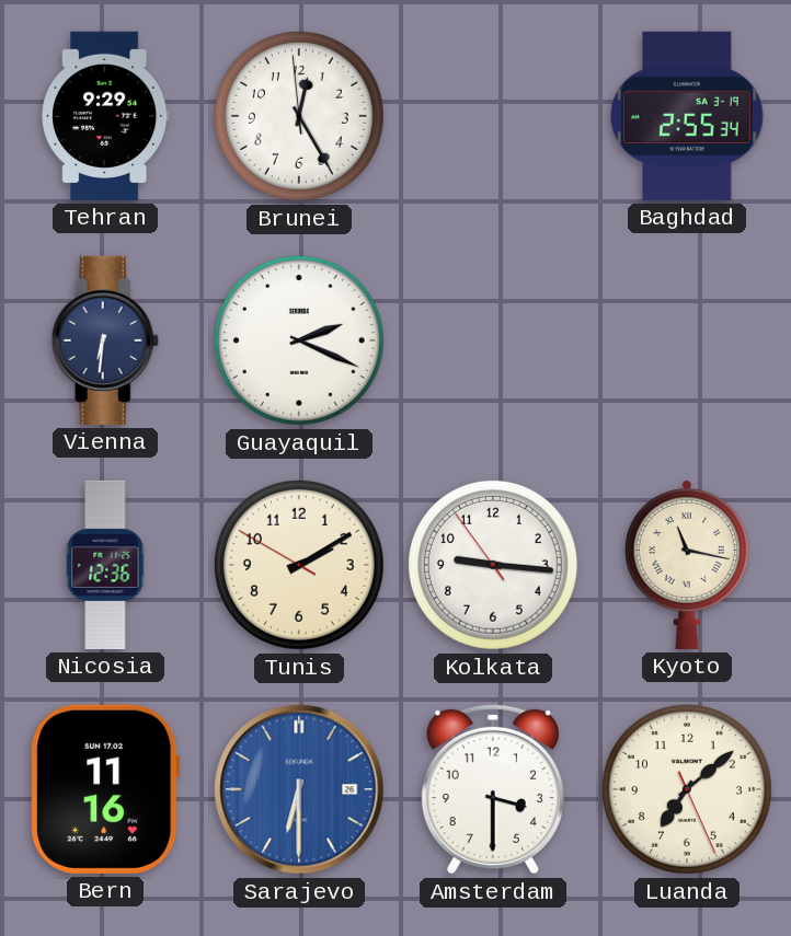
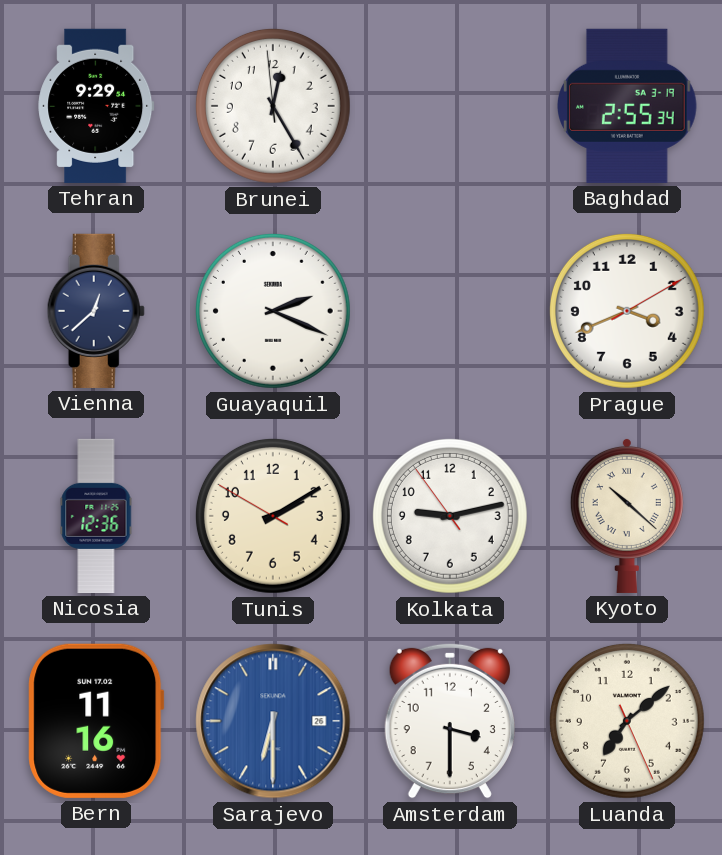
Vienna: 6:31 -> 12:38
Prague: none -> 3:41
Kolkata: 9:15 -> 9:12
Kyoto: 11:17 -> 10:22
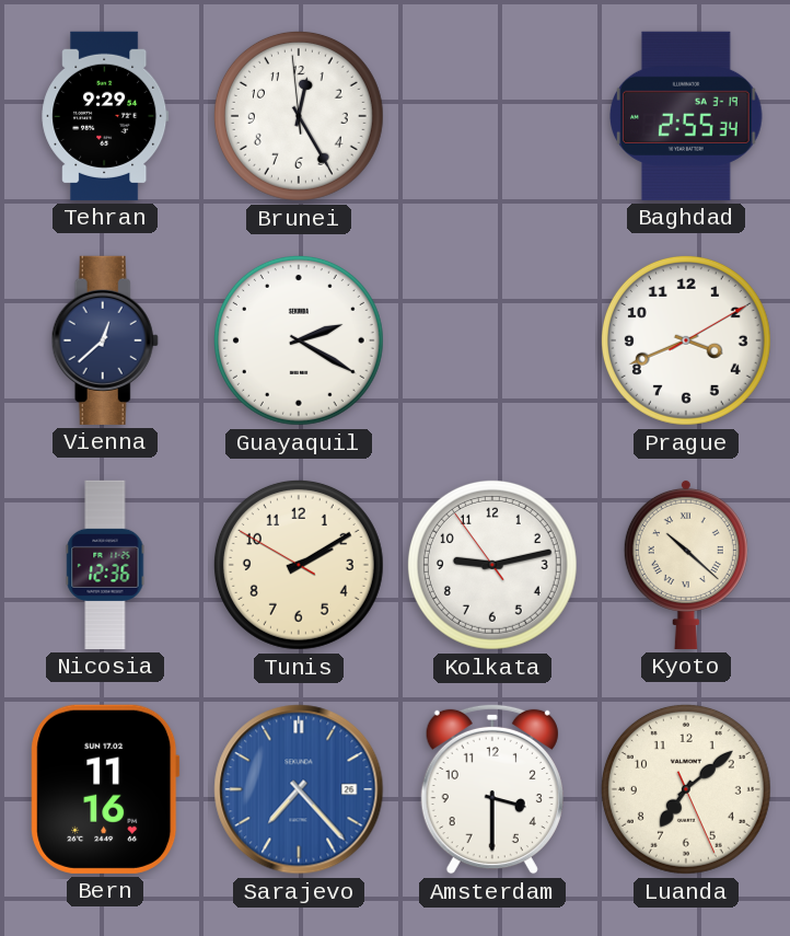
Guayaquil: 2:19 -> 2:20
Sarajevo: 6:30 -> 7:23
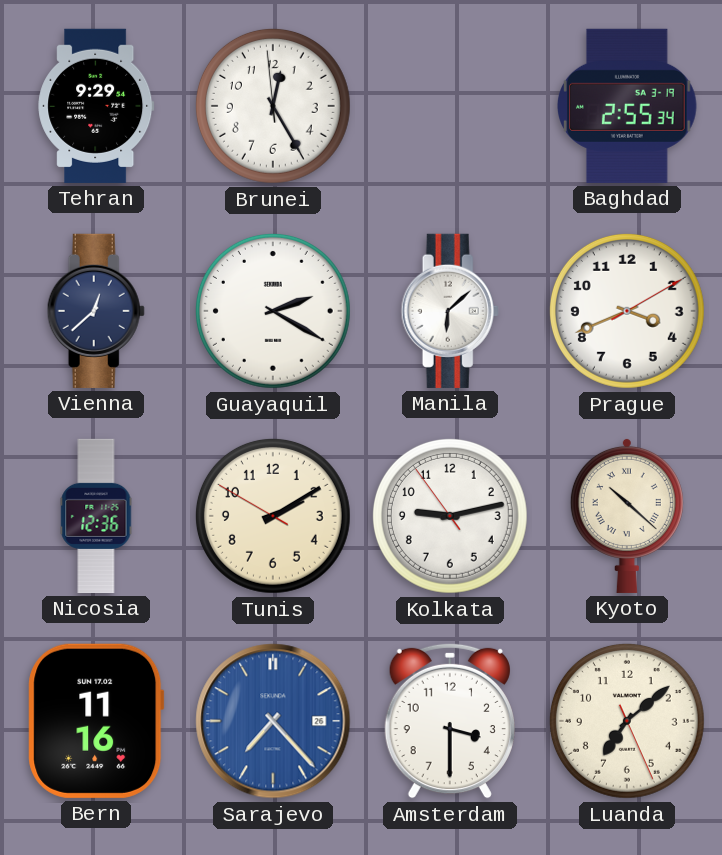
Manila: none -> 6:08
